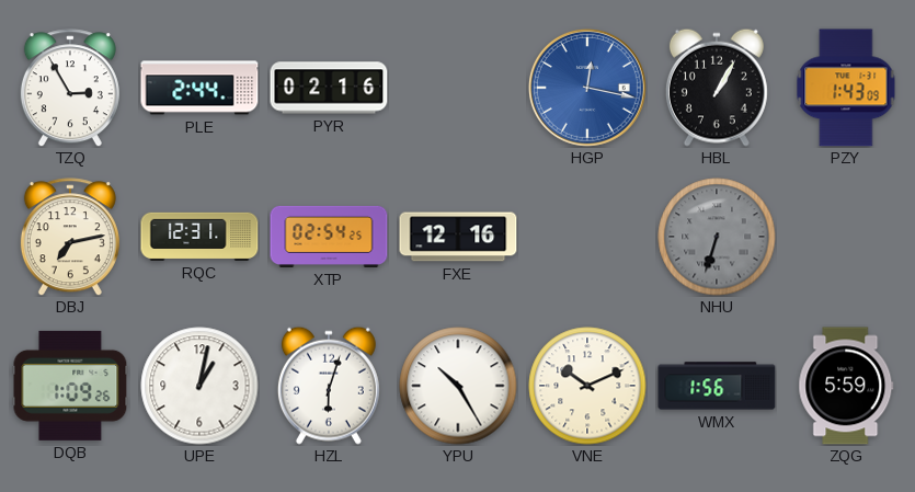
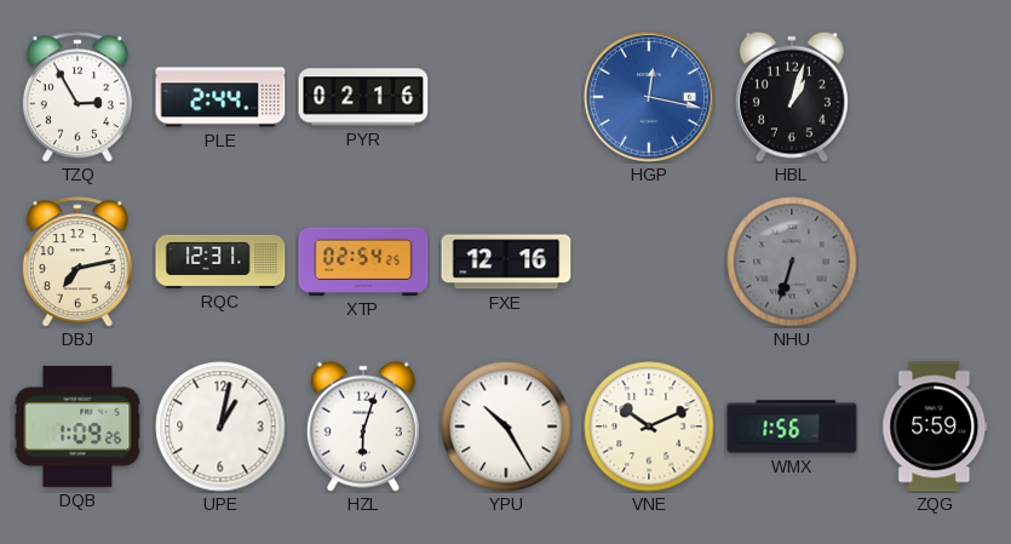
HBL: 1:05 -> 1:03
PZY: 1:43 -> none
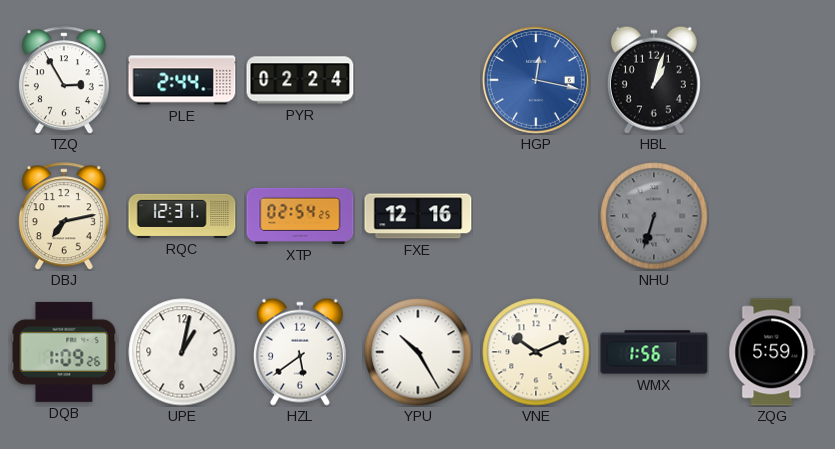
PYR: 02:16 -> 02:24
HZL: 6:03 -> 5:39
